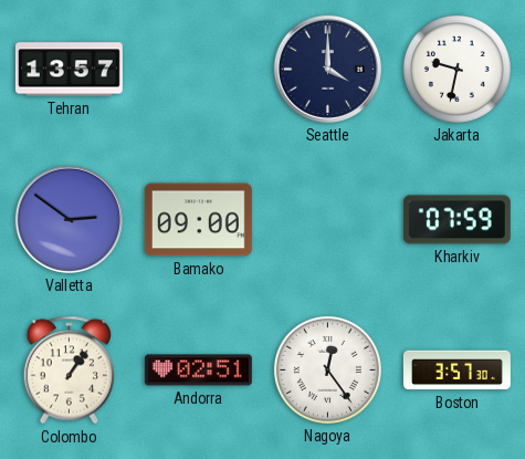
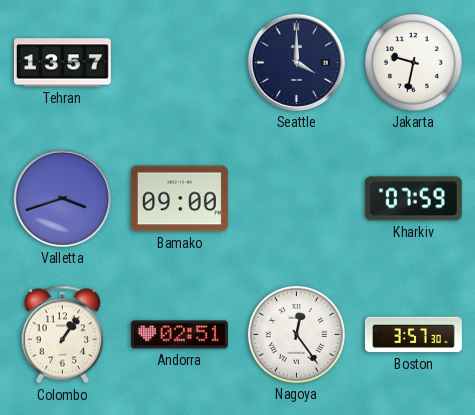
Valletta: 2:51 -> 3:42
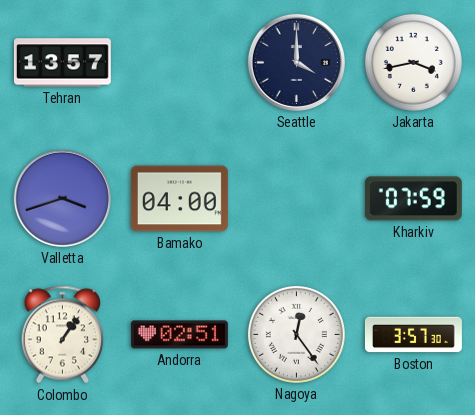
Jakarta: 9:32 -> 3:43
Bamako: 09:00 -> 04:00
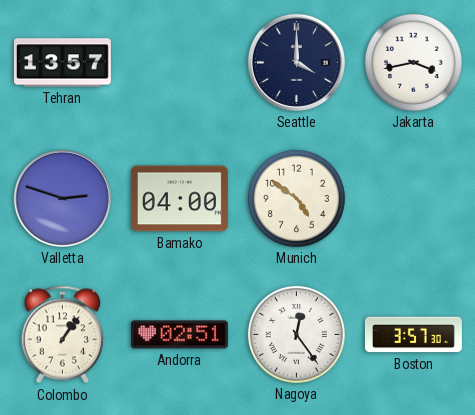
Valletta: 3:42 -> 2:48
Munich: none -> 4:51
Kharkiv: 07:59 -> none
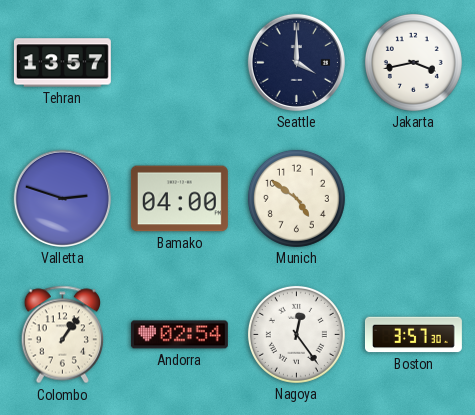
Andorra: 02:51 -> 02:54
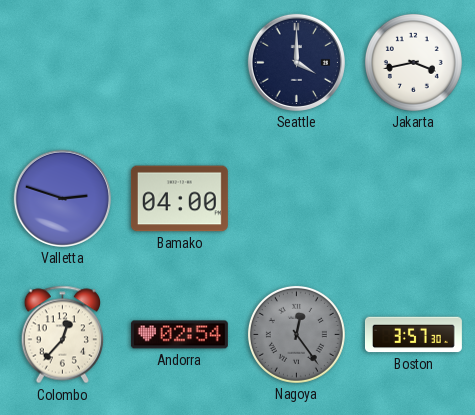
Tehran: 13:57 -> none
Munich: 4:51 -> none
Colombo: 1:06 -> 12:37
Nagoya dial: white -> grey
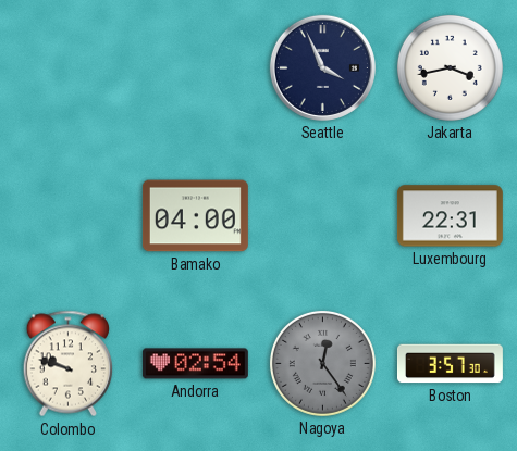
Seattle: 4:00 -> 3:56
Valletta: 2:48 -> none
Luxembourg: none -> 22:31
Colombo: 12:37 -> 9:48
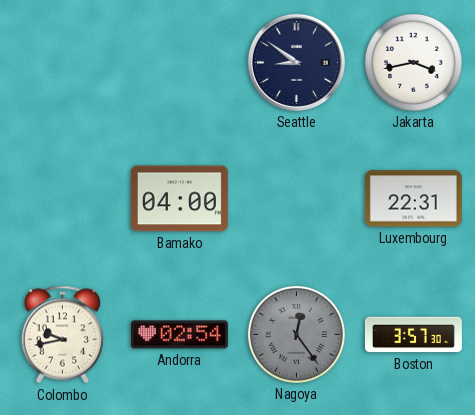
Seattle: 3:56 -> 8:51
Colombo: 9:48 -> 9:43
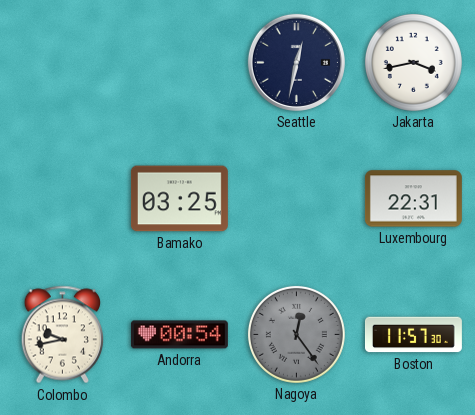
Seattle: 8:51 -> 12:32
Bamako: 04:00 -> 03:25
Andorra: 02:54 -> 00:54
Boston: 3:57 -> 11:57
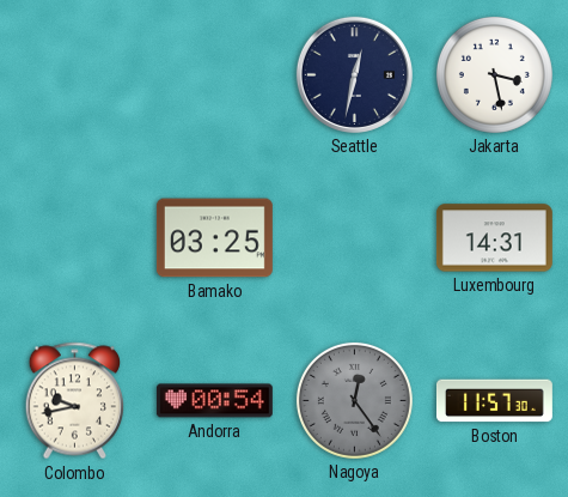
Jakarta: 3:43 -> 3:28
Luxembourg: 22:31 -> 14:31
